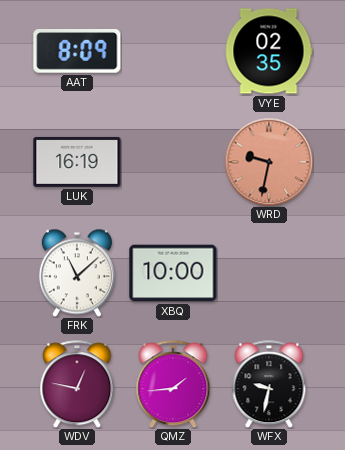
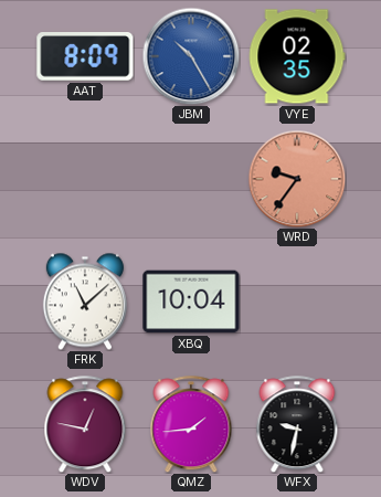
JBM: none -> 10:25
LUK: 16:19 -> none
WRD: 9:32 -> 9:36
XBQ: 10:00 -> 10:04
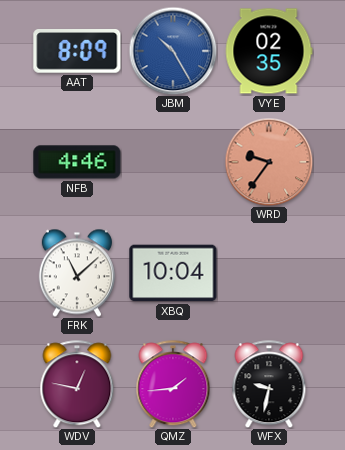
NFB: none -> 4:46
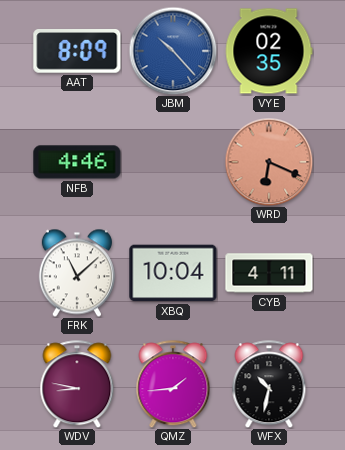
JBM: 10:25 -> 10:23
WRD: 9:36 -> 6:19
CYB: none -> 4:11
WDV: 12:47 -> 8:47
WFX: 9:32 -> 10:32
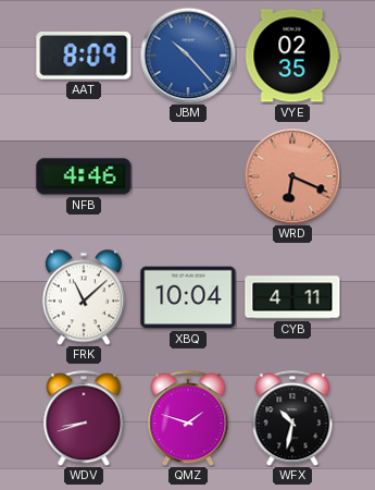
WDV: 8:47 -> 8:42
QMZ: 1:44 -> 1:48
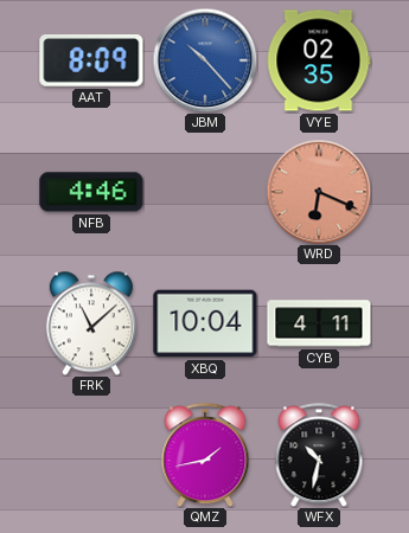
WDV: 8:42 -> none
QMZ: 1:48 -> 1:43
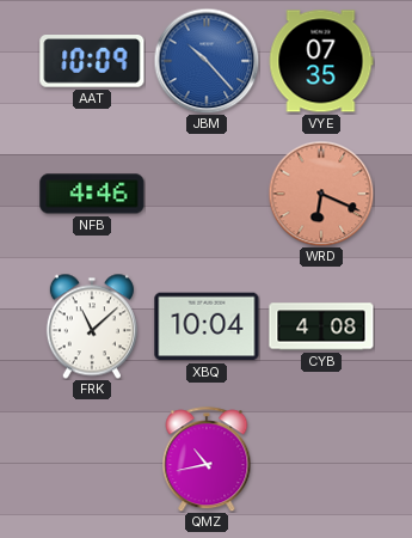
AAT: 8:09 -> 10:09
VYE: 02:35 -> 07:35
CYB: 4:11 -> 4:08
QMZ: 1:43 -> 10:43
WFX: 10:32 -> none
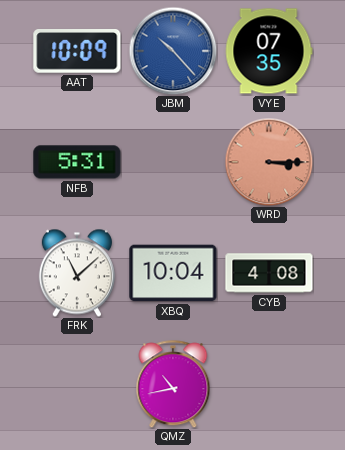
NFB: 4:46 -> 5:31
WRD: 6:19 -> 3:15
